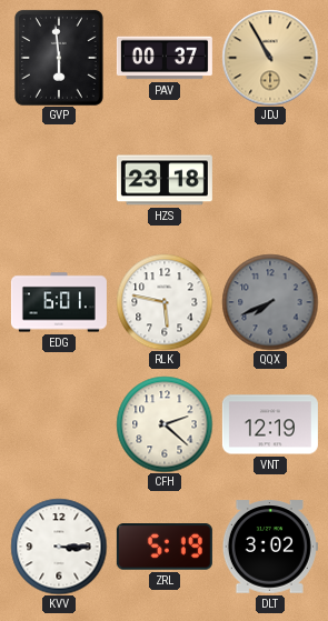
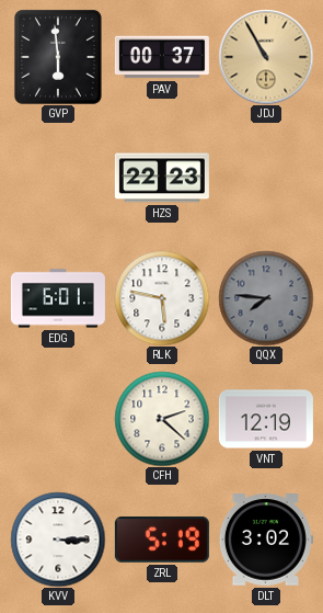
HZS: 23:18 -> 22:23
QQX: 7:41 -> 7:46
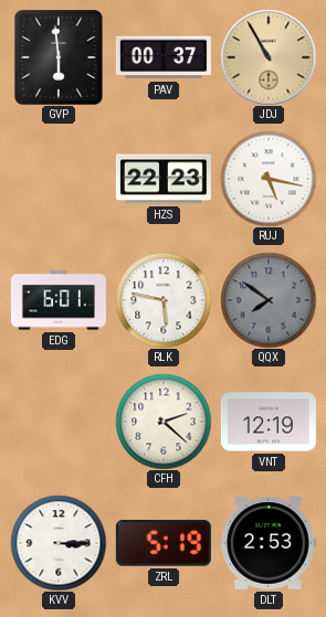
RUJ: none -> 5:17
QQX: 7:46 -> 7:51
DLT: 3:02 -> 2:53
